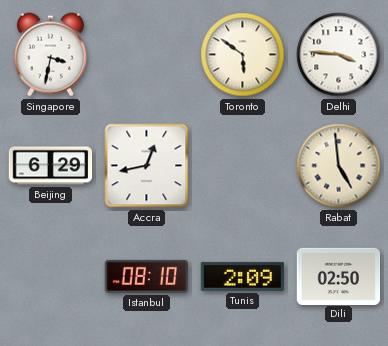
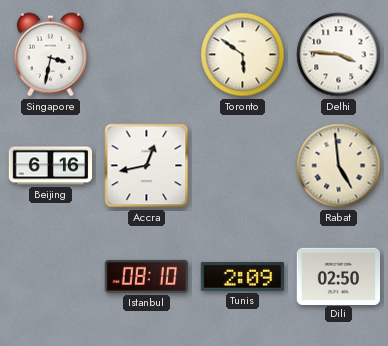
Beijing: 6:29 -> 6:16
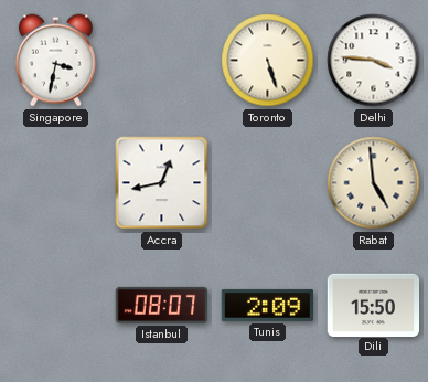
Toronto: 5:51 -> 5:27
Beijing: 6:16 -> none
Istanbul: 08:10 -> 08:07
Dili: 02:50 -> 15:50
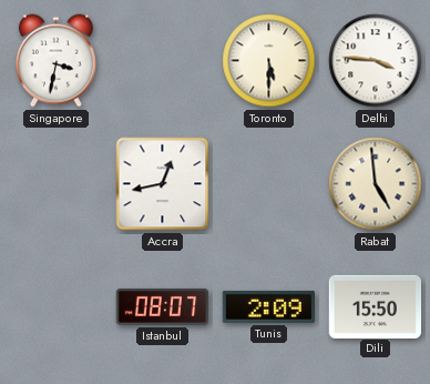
Toronto: 5:27 -> 5:30
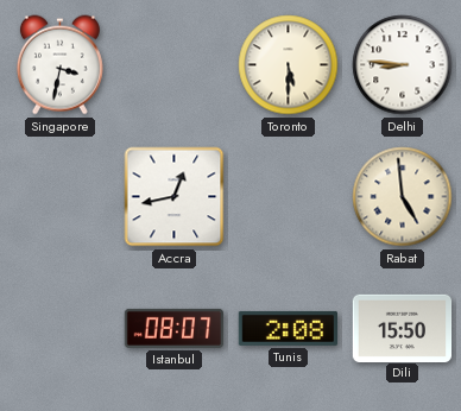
Delhi: 3:46 -> 8:46
Tunis: 2:09 -> 2:08
